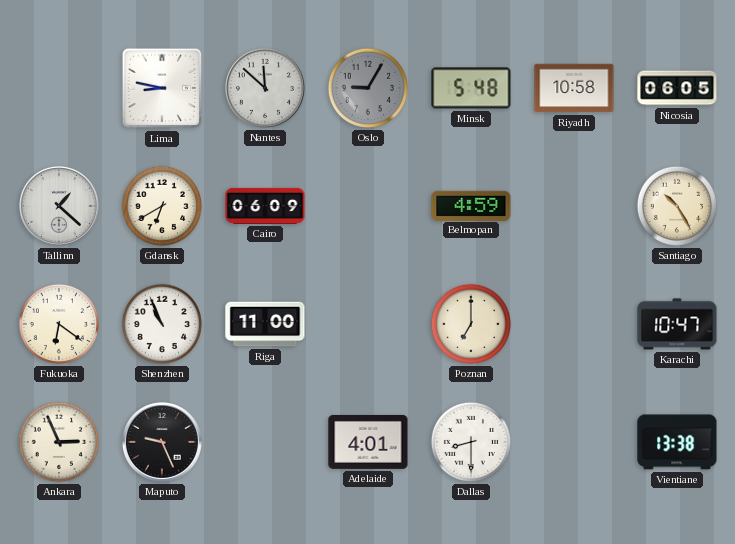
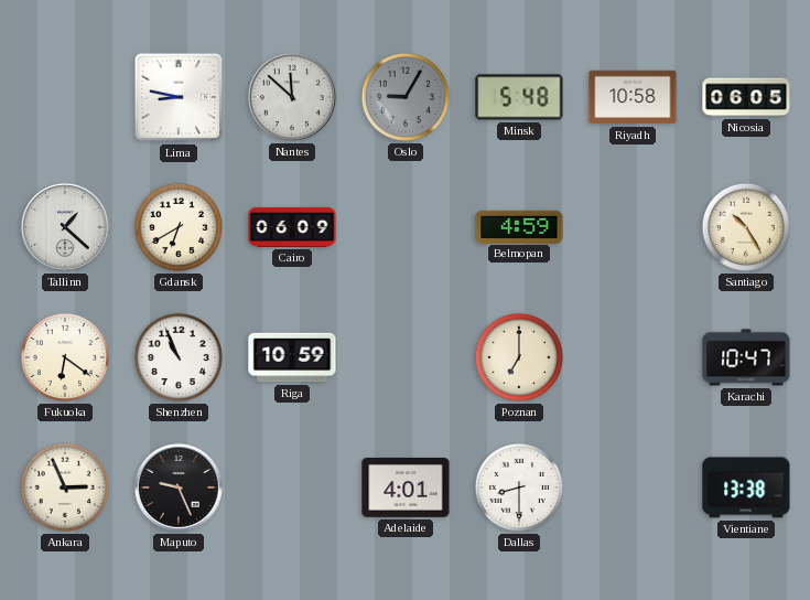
Riga: 11:00 -> 10:59
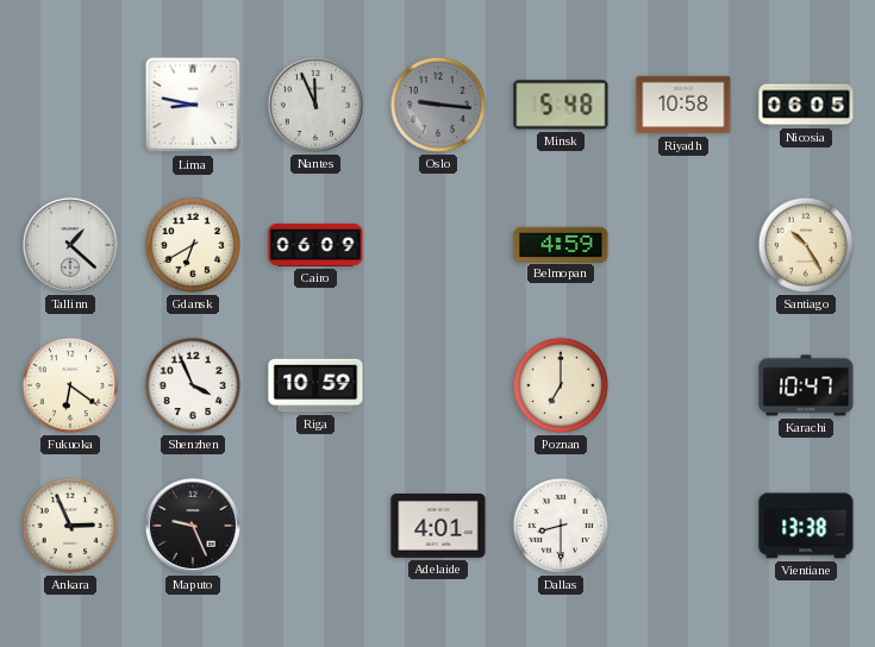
Nantes: 11:52 -> 11:56
Oslo: 9:05 -> 9:16
Shenzhen: 10:56 -> 3:56
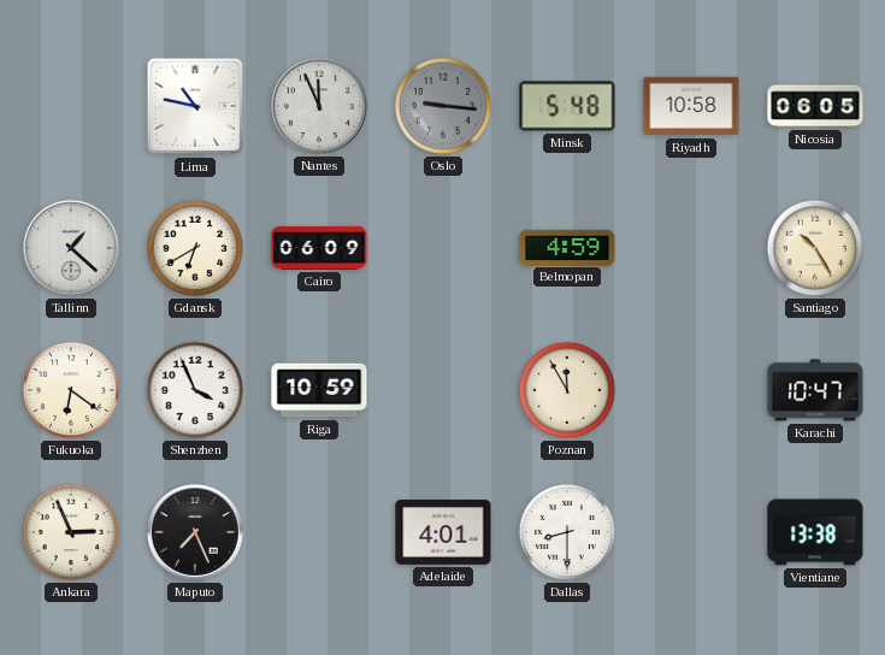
Lima: 8:47 -> 10:47
Poznan: 7:00 -> 11:55
Maputo: 9:26 -> 7:26
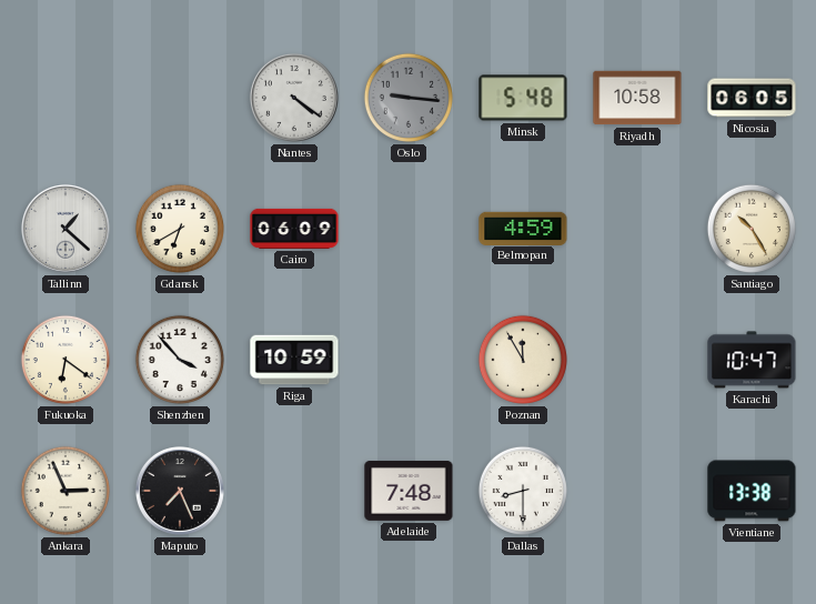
Lima: 10:47 -> none
Nantes: 11:56 -> 4:21
Shenzhen: 3:56 -> 3:53
Adelaide: 4:01 -> 7:48
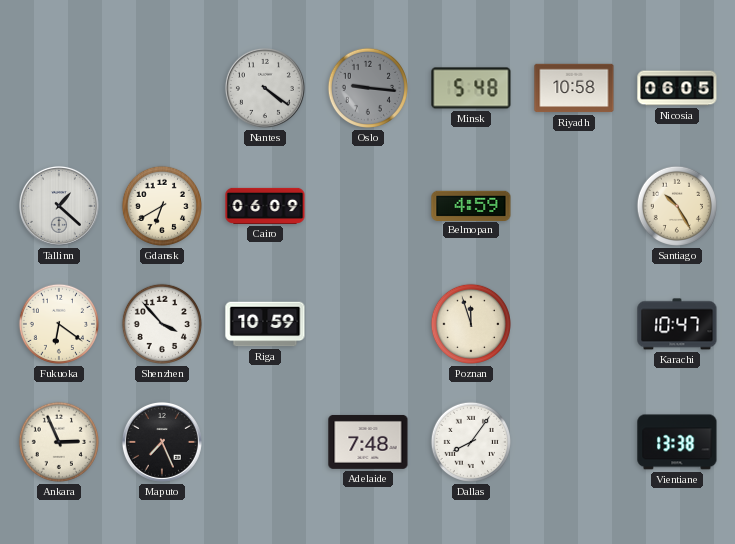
Poznan: 11:55 -> 11:57
Dallas: 8:30 -> 8:06
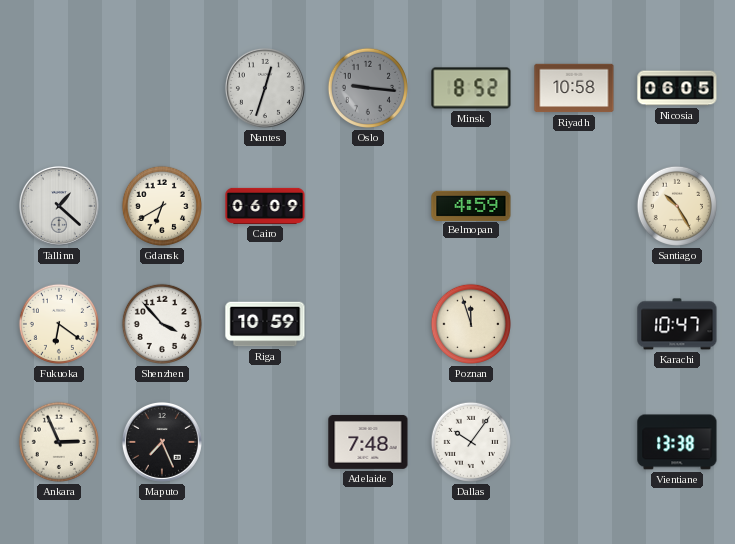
Nantes: 4:21 -> 12:33
Minsk: 5:48 -> 8:52
Dallas: 8:06 -> 10:06
